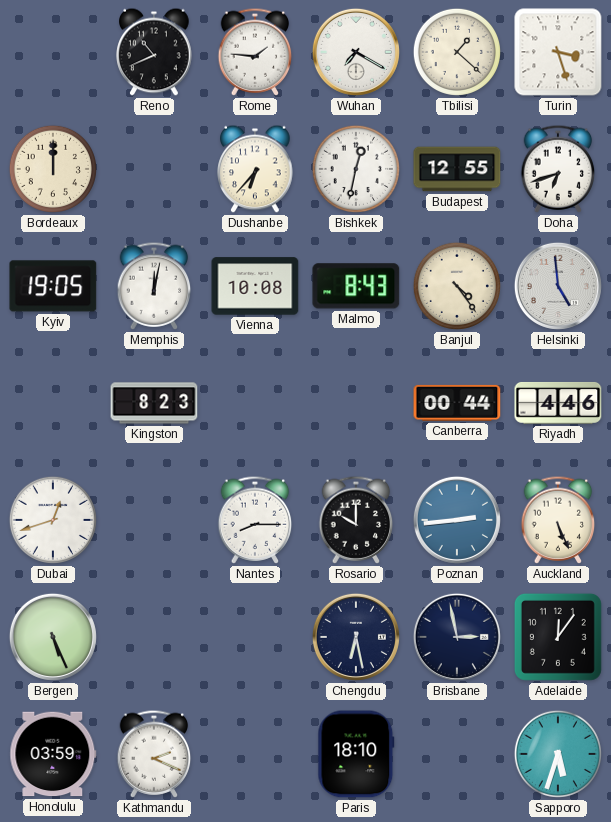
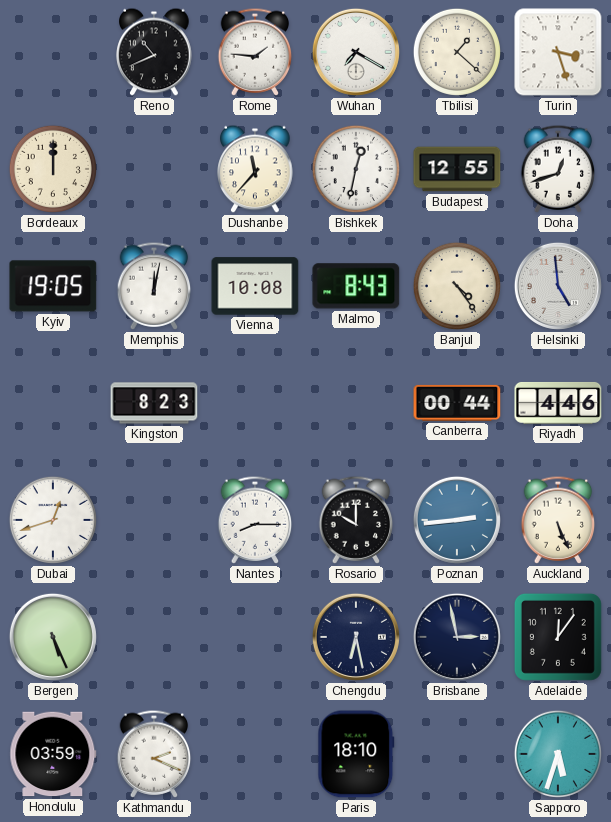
Dushanbe: 6:37 -> 11:37
Doha: 6:42 -> 12:42
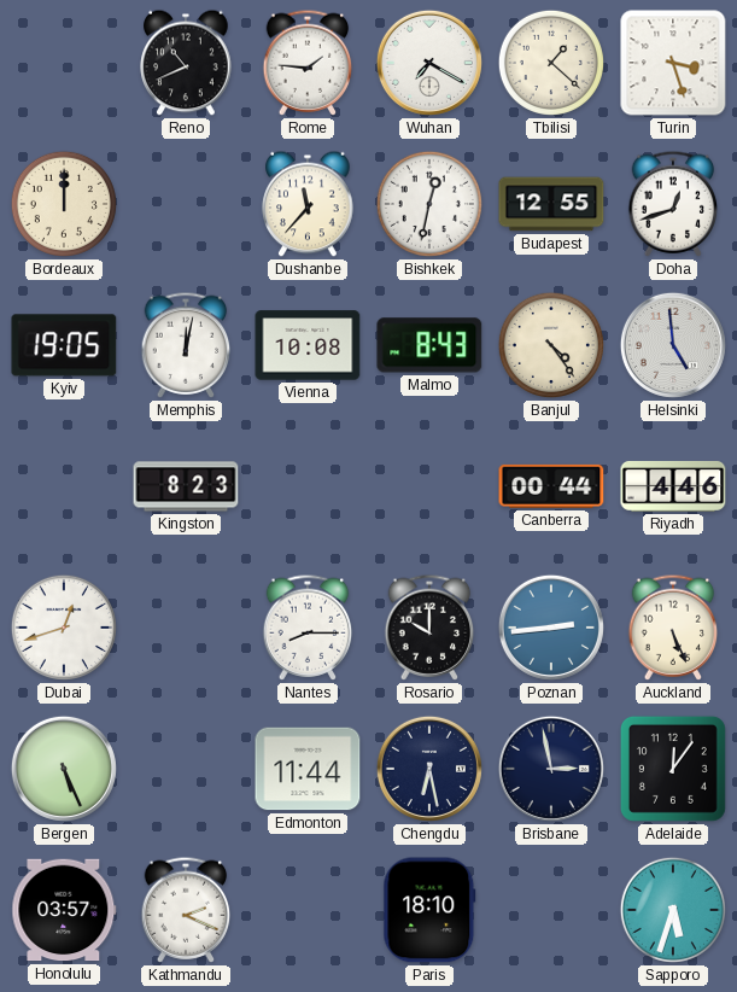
Edmonton: none -> 11:44
Honolulu: 03:59 -> 03:57
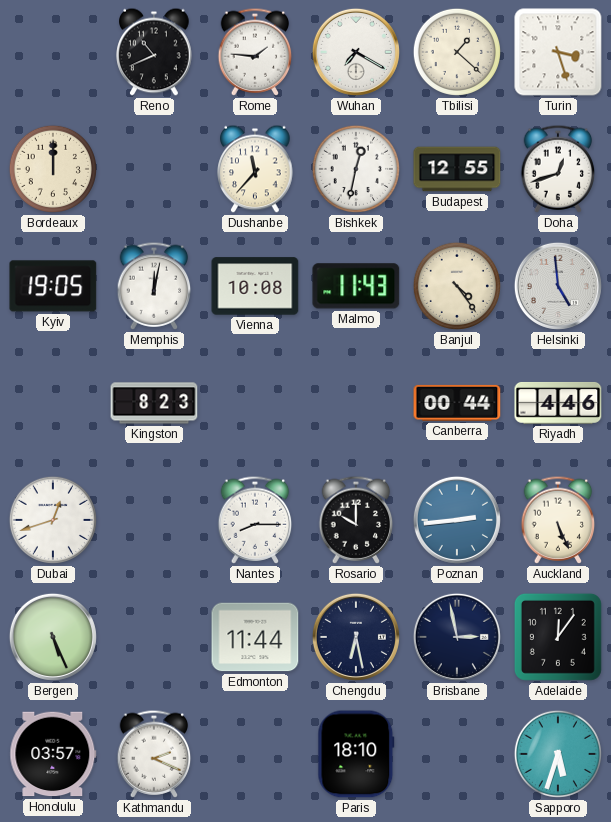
Malmo: 8:43 -> 11:43
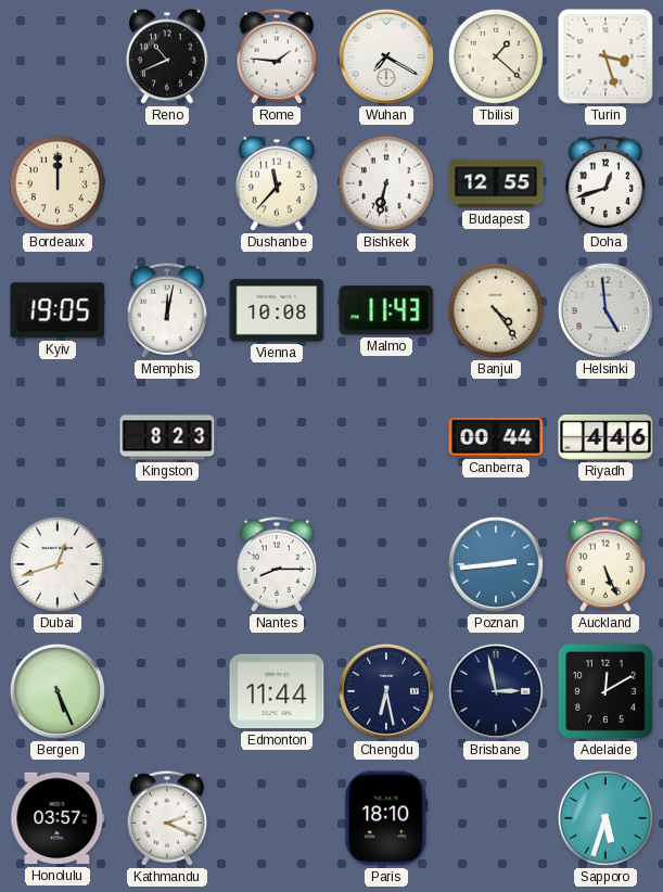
Bishkek: 12:32 -> 6:32
Rosario: 10:00 -> none
Adelaide: 12:06 -> 12:10
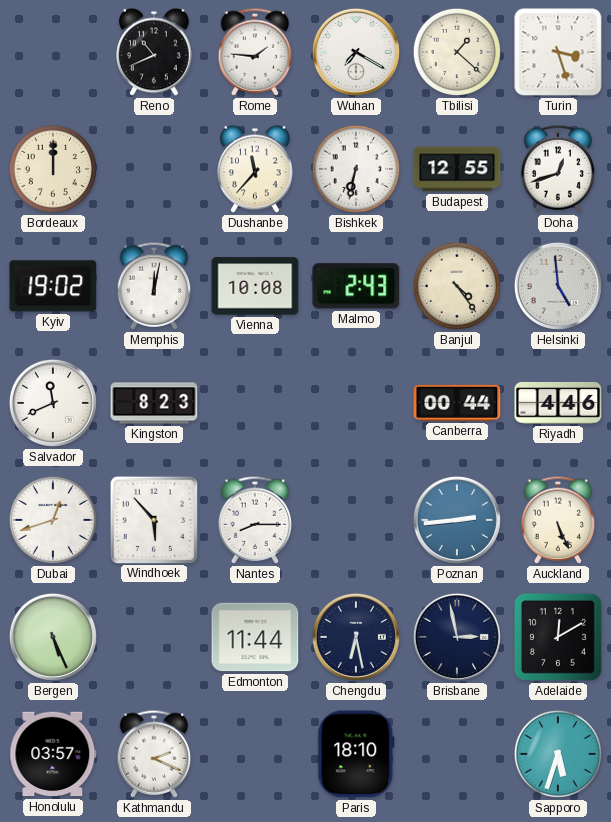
Kyiv: 19:05 -> 19:02
Malmo: 11:43 -> 2:43
Salvador: none -> 11:41
Windhoek: none -> 5:53
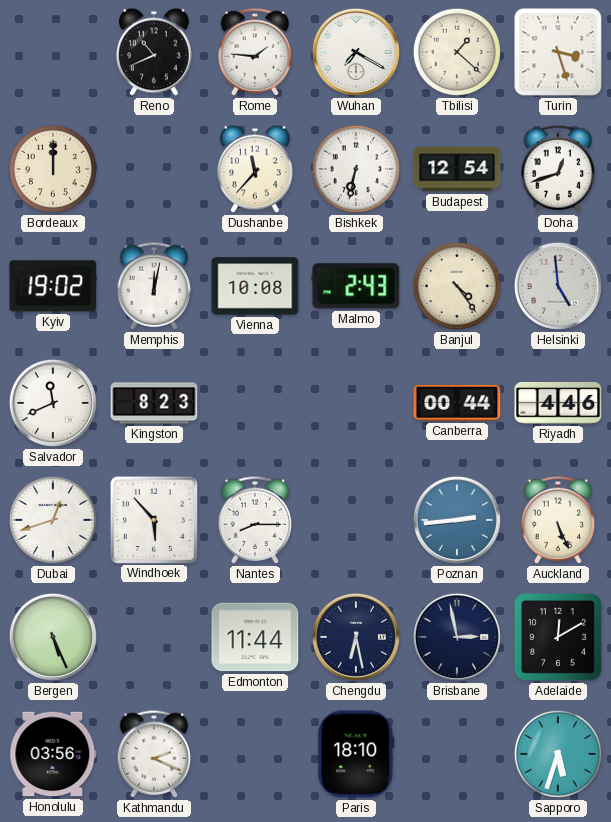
Budapest: 12:55 -> 12:54
Honolulu: 03:57 -> 03:56
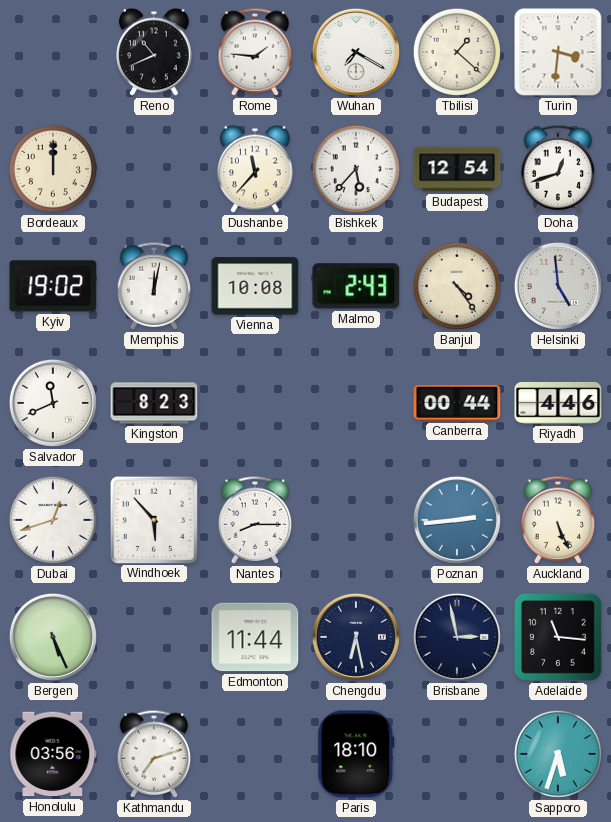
Turin: 3:27 -> 3:31
Bishkek: 6:32 -> 5:37
Adelaide: 12:10 -> 11:16
Kathmandu: 2:19 -> 7:12
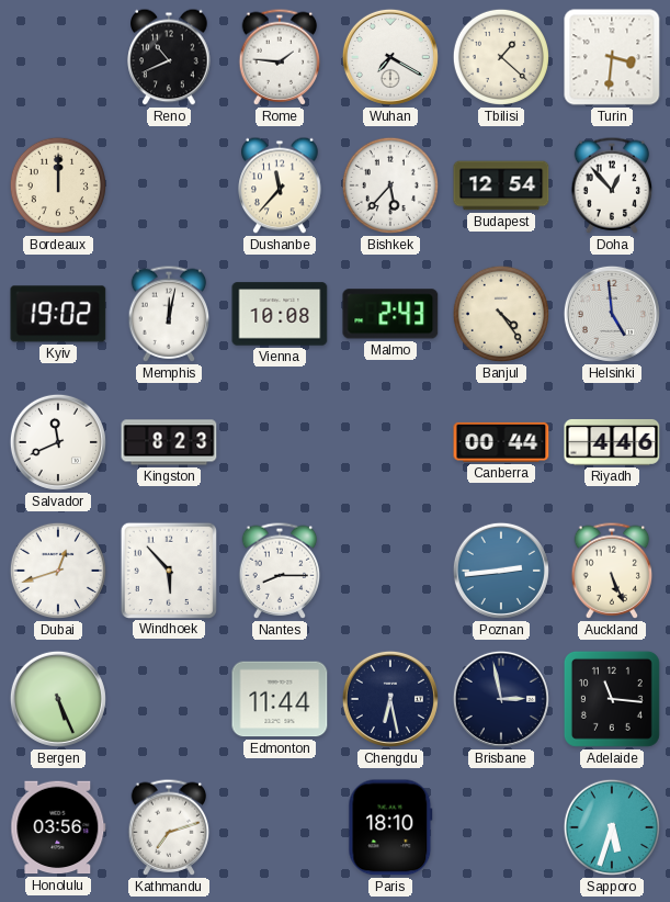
Doha: 12:42 -> 12:53
